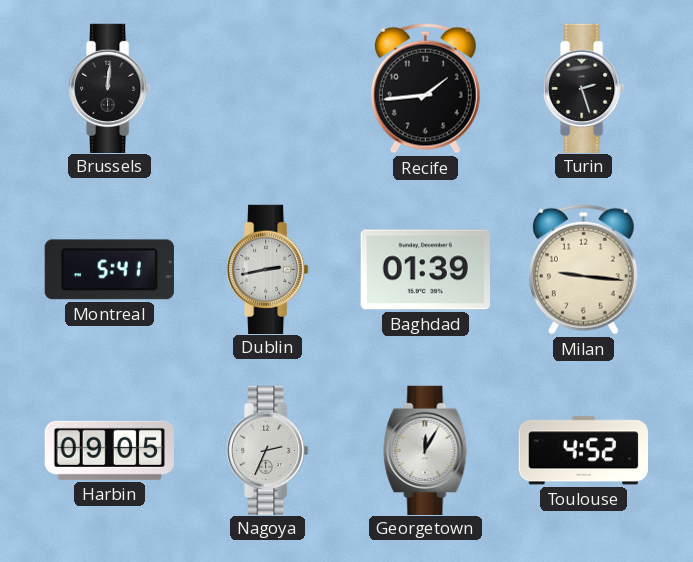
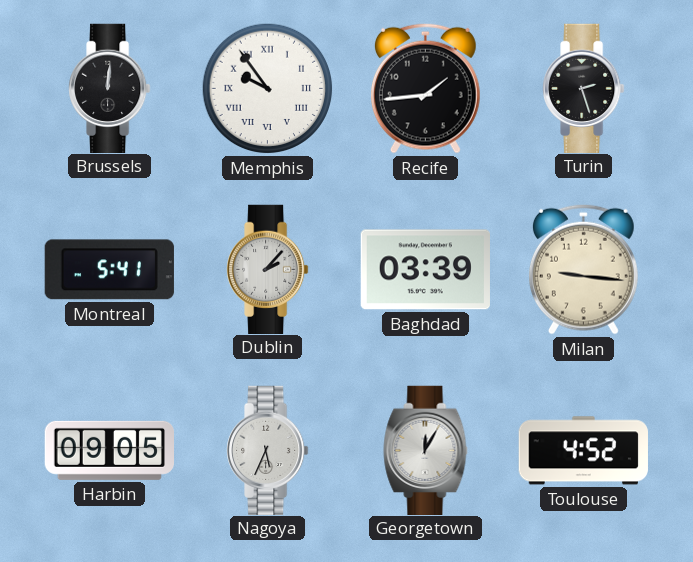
Memphis: none -> 9:54
Dublin: 2:43 -> 2:07
Baghdad: 01:39 -> 03:39
Nagoya: 2:34 -> 5:34
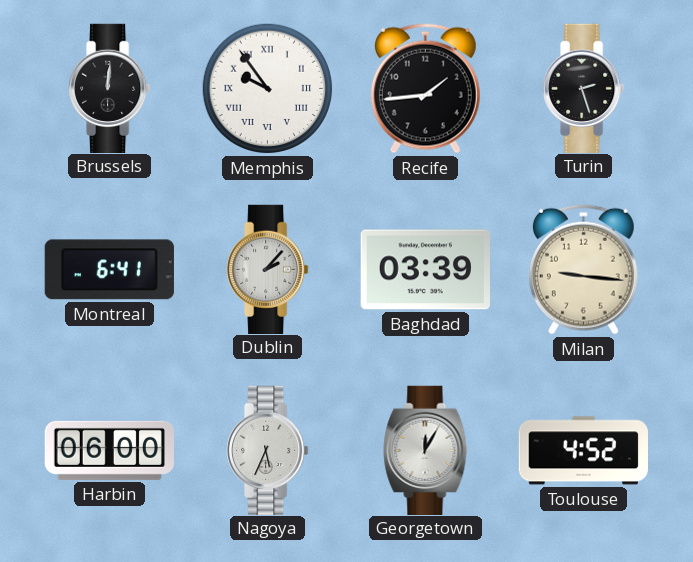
Montreal: 5:41 -> 6:41
Harbin: 09:05 -> 06:00
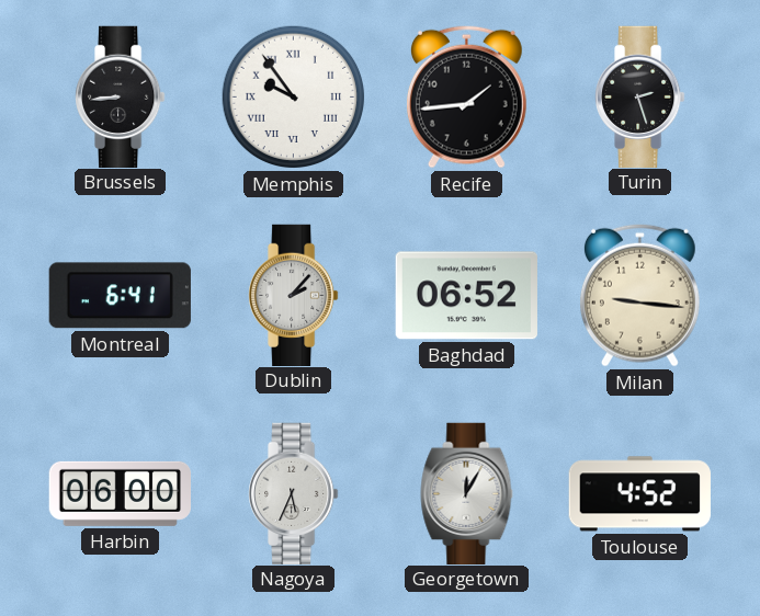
Brussels: 12:01 -> 8:44
Baghdad: 03:39 -> 06:52
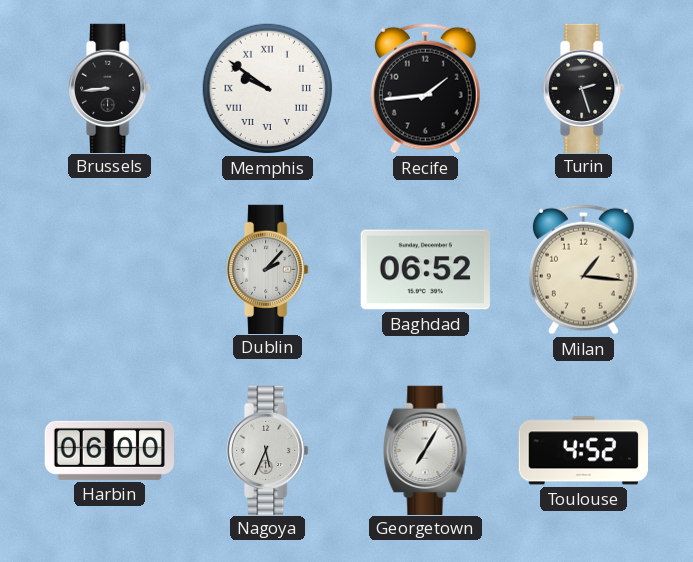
Memphis: 9:54 -> 9:51
Montreal: 6:41 -> none
Milan: 9:16 -> 1:16
Georgetown: 12:05 -> 7:05
